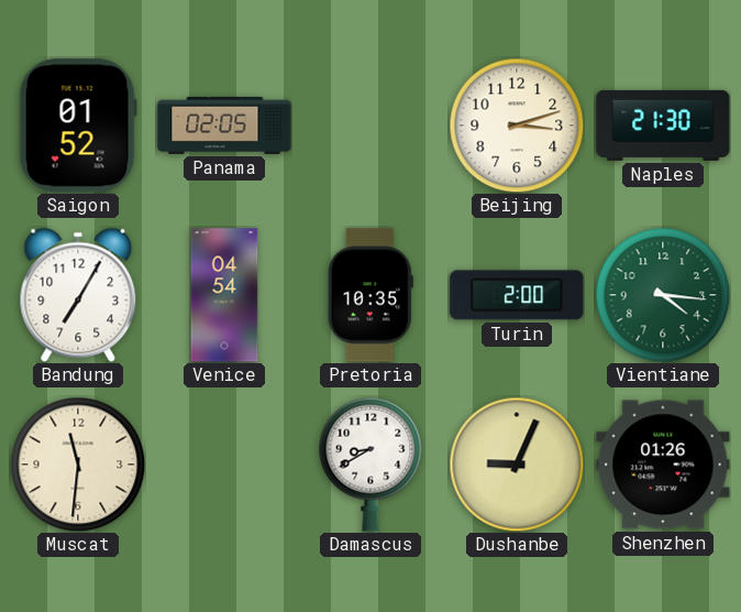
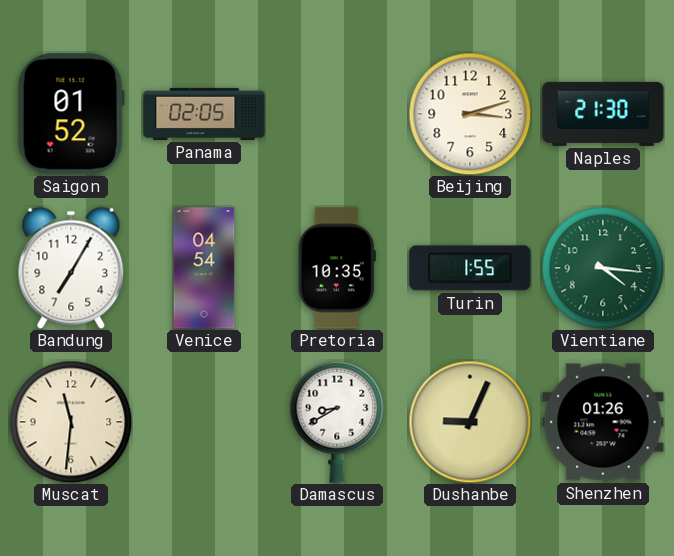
Turin: 2:00 -> 1:55
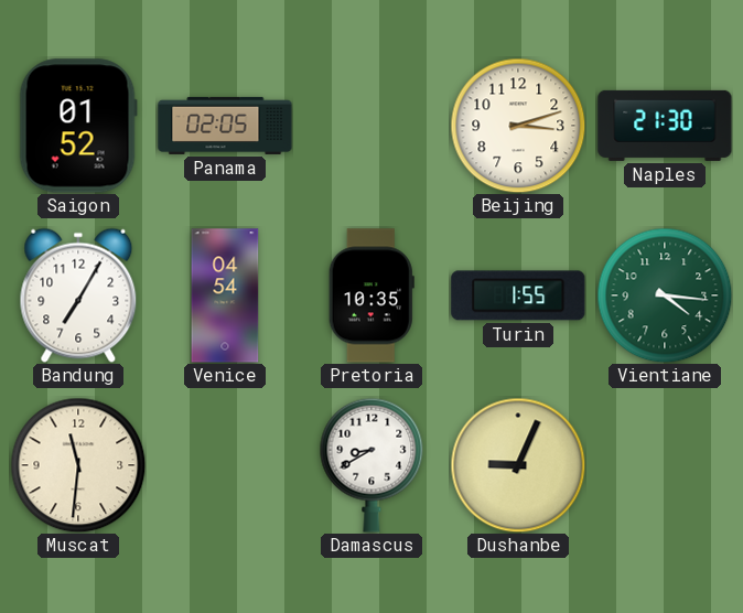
Shenzhen: 01:26 -> none
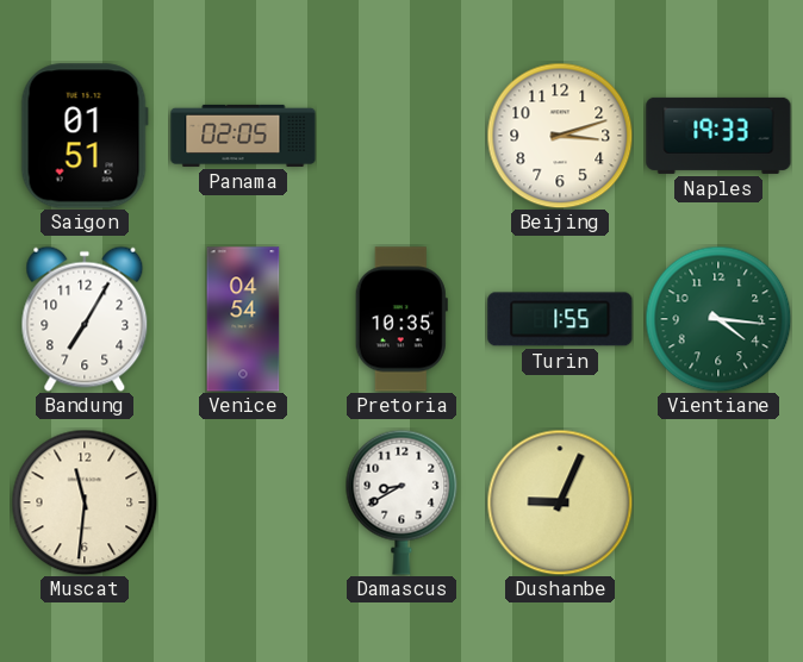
Saigon: 01:52 -> 01:51
Naples: 21:30 -> 19:33
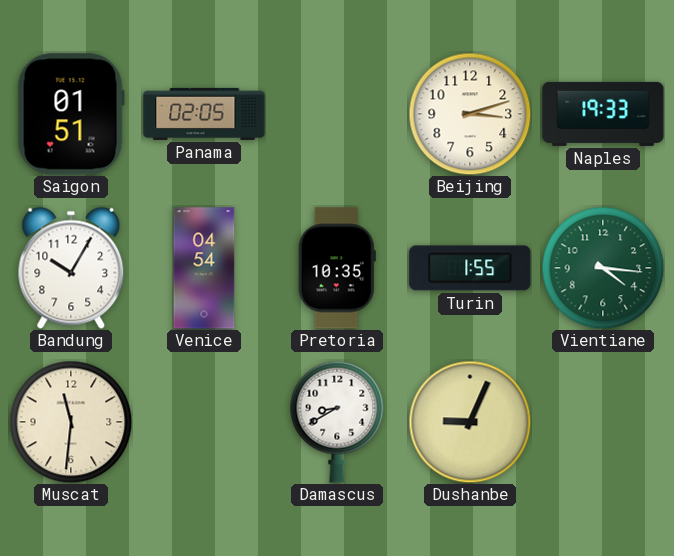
Bandung: 7:05 -> 10:05
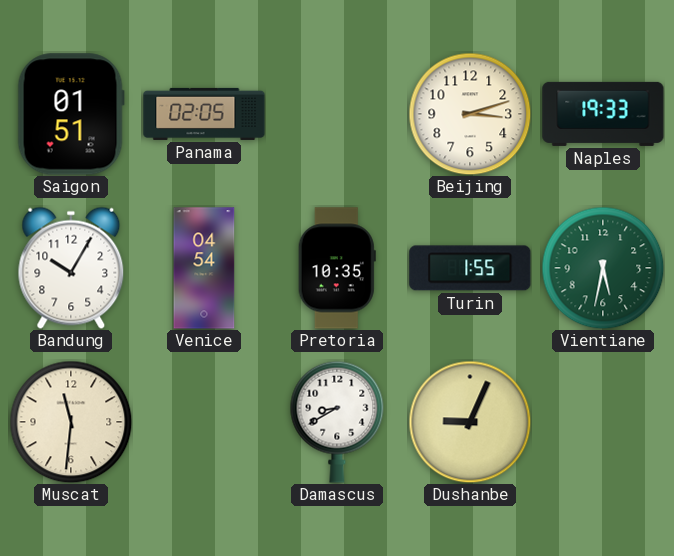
Vientiane: 4:16 -> 5:32
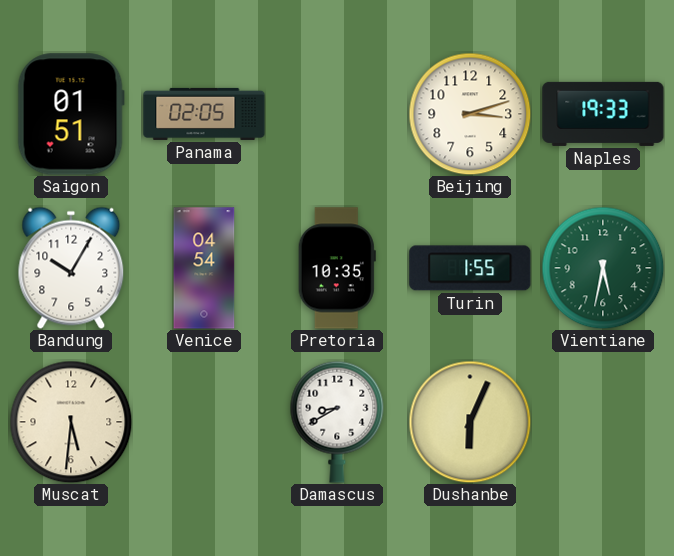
Muscat: 11:31 -> 5:31
Dushanbe: 9:04 -> 6:04
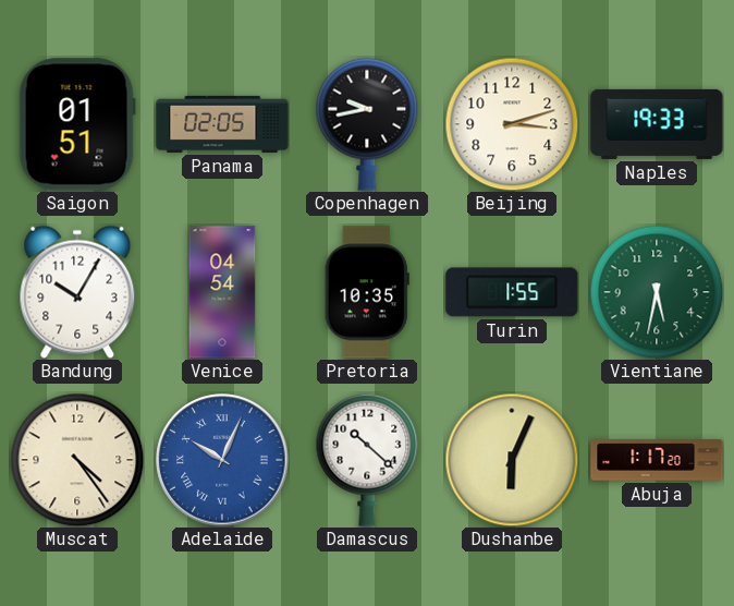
Copenhagen: none -> 9:43
Muscat: 5:31 -> 4:24
Adelaide: none -> 10:04
Damascus: 8:40 -> 10:22
Abuja: none -> 1:17
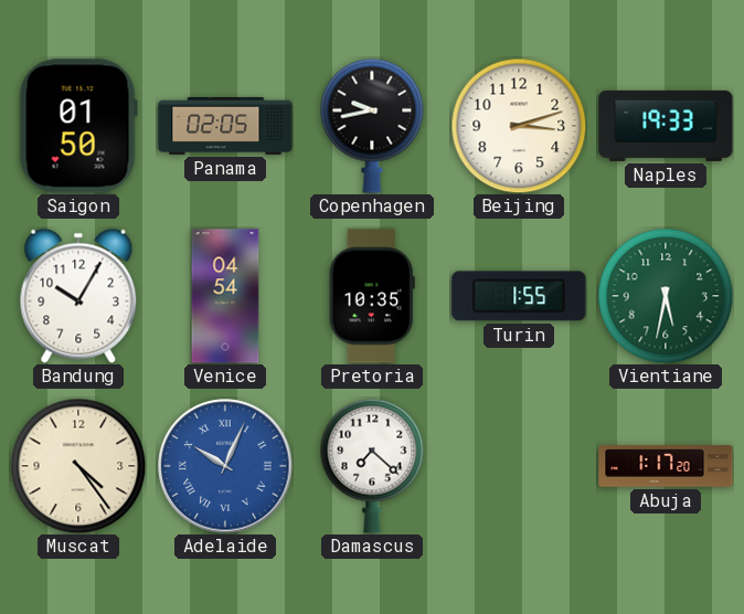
Saigon: 01:51 -> 01:50
Damascus: 10:22 -> 7:22
Dushanbe: 6:04 -> none
